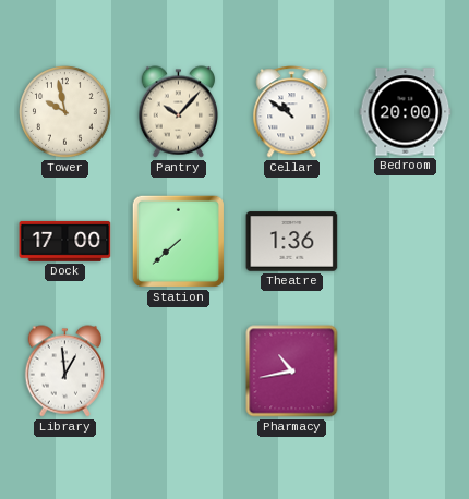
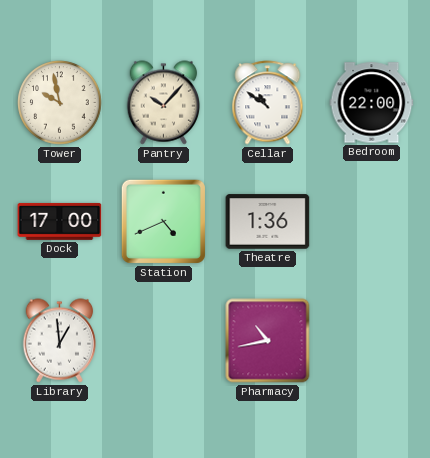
Bedroom: 20:00 -> 22:00
Station: 7:38 -> 4:41
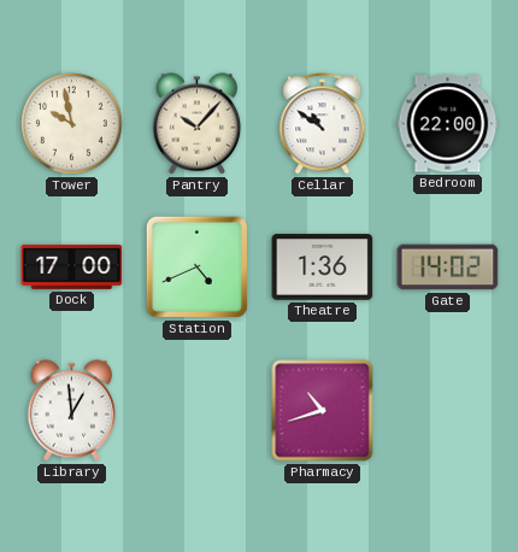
Gate: none -> 14:02
Pharmacy: 10:43 -> 10:42
